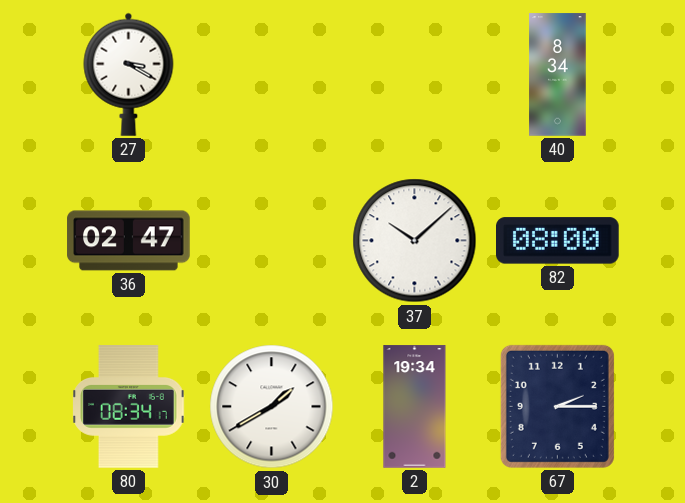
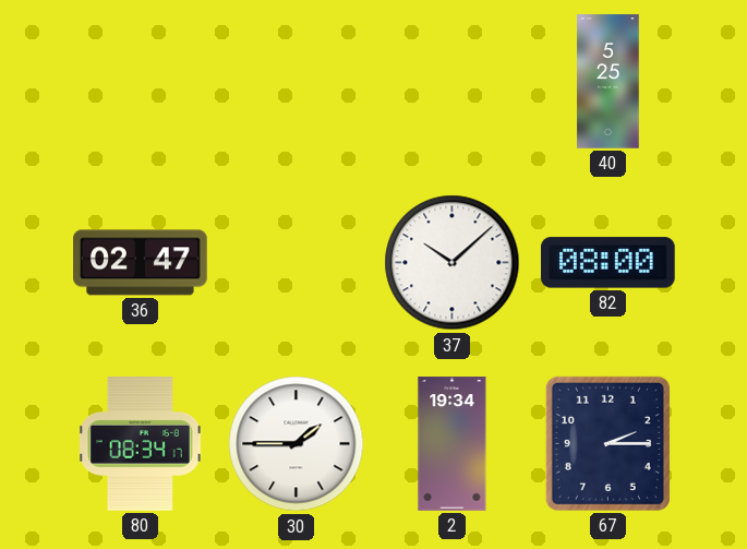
27: 3:20 -> none
40: 8:34 -> 5:25
30: 1:40 -> 1:45
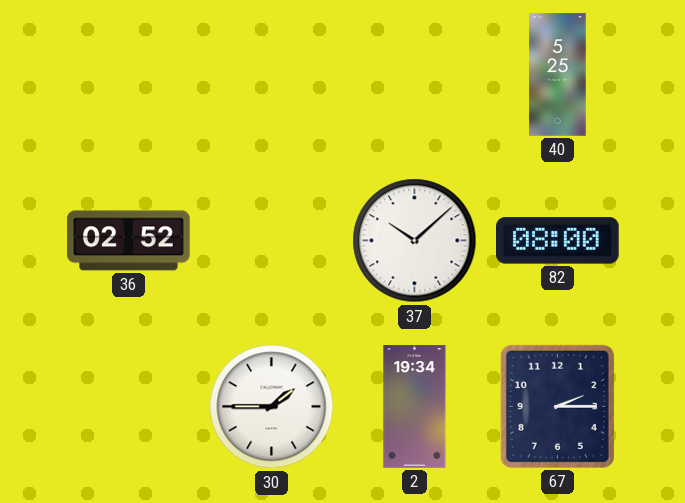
36: 02:47 -> 02:52
80: 08:34 -> none
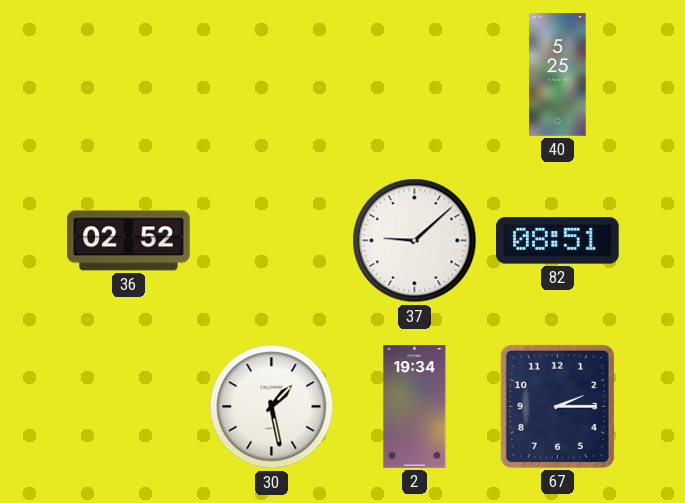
37: 10:08 -> 9:08
82: 08:00 -> 08:51
30: 1:45 -> 1:28
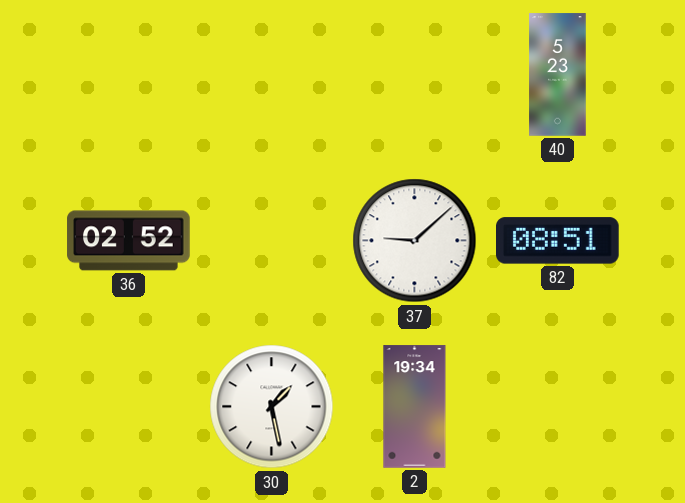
40: 5:25 -> 5:23
67: 2:15 -> none
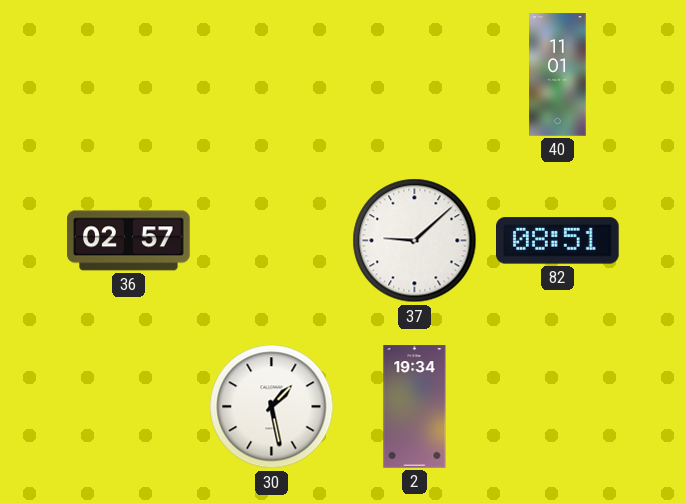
40: 5:23 -> 11:01
36: 02:52 -> 02:57
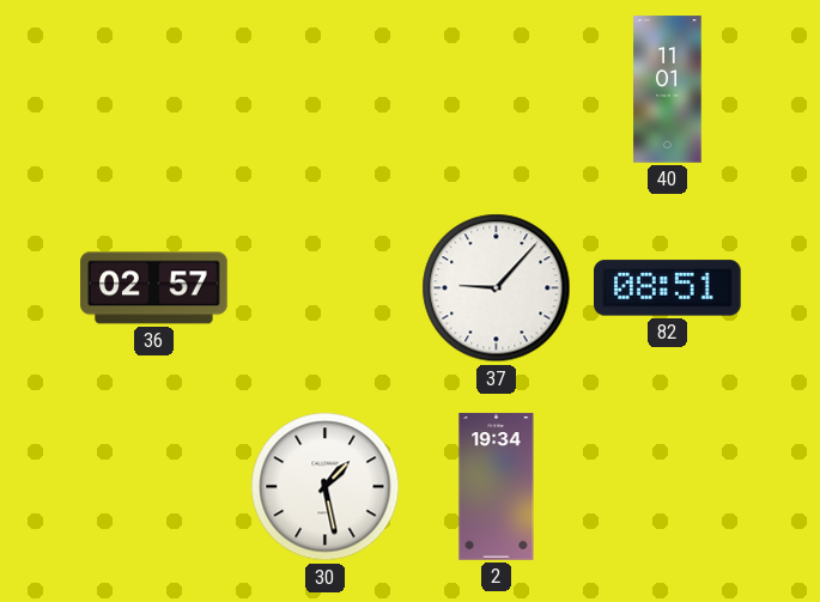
37: 9:08 -> 9:07
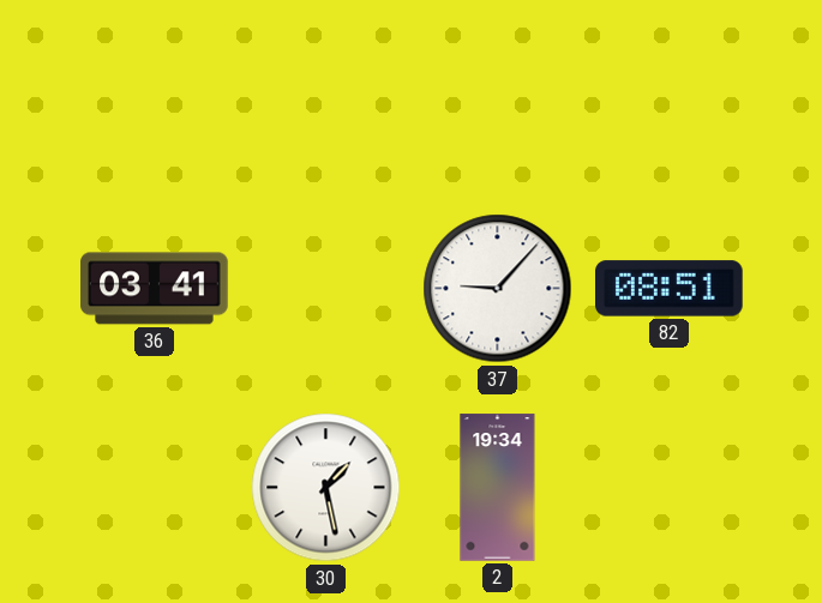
40: 11:01 -> none
36: 02:57 -> 03:41
